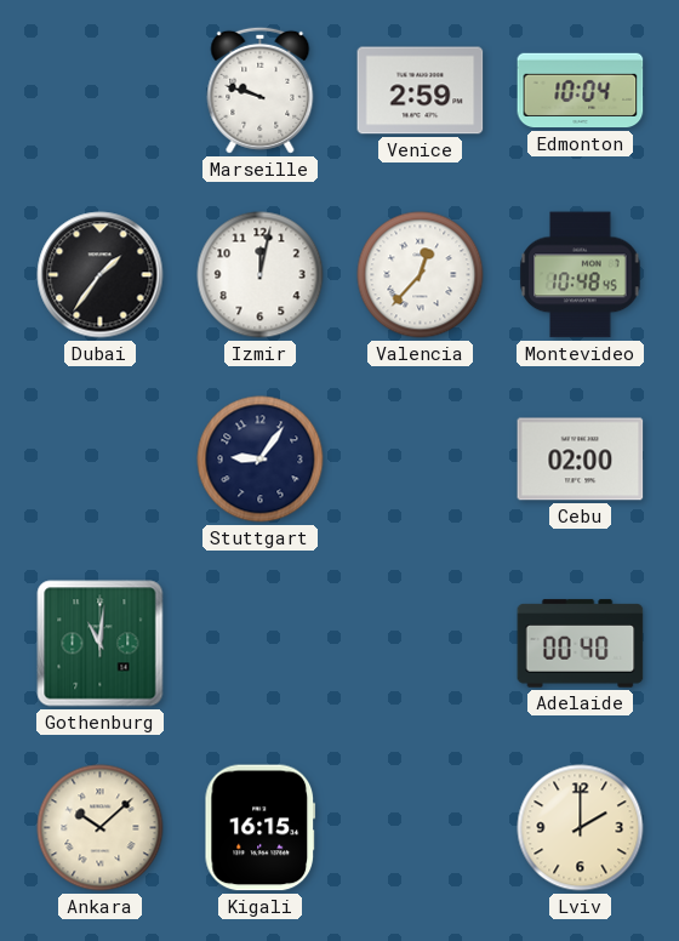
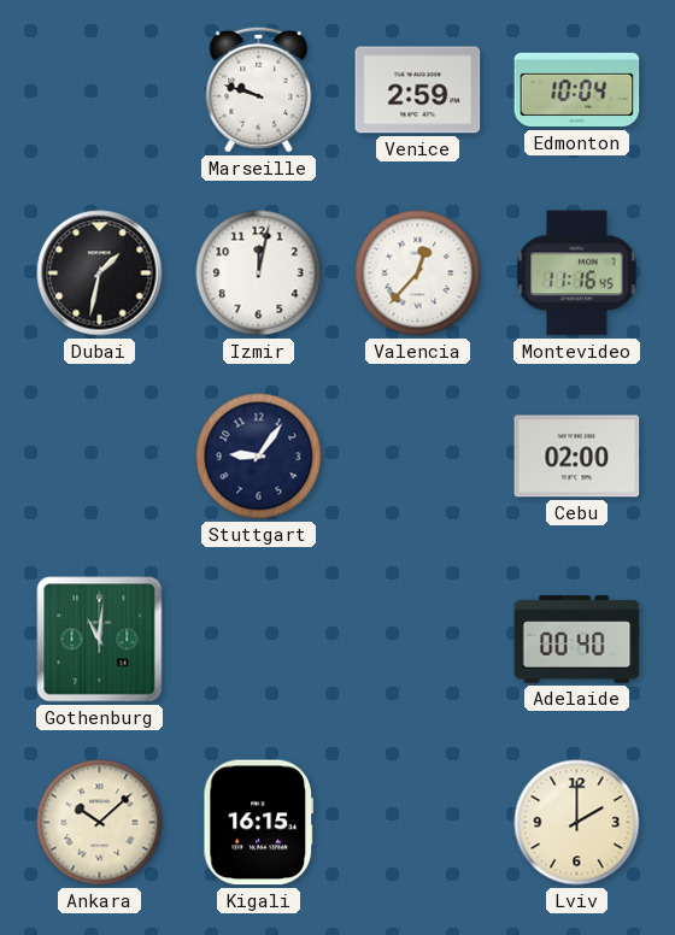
Dubai: 1:36 -> 1:32
Montevideo: 10:48 -> 11:16
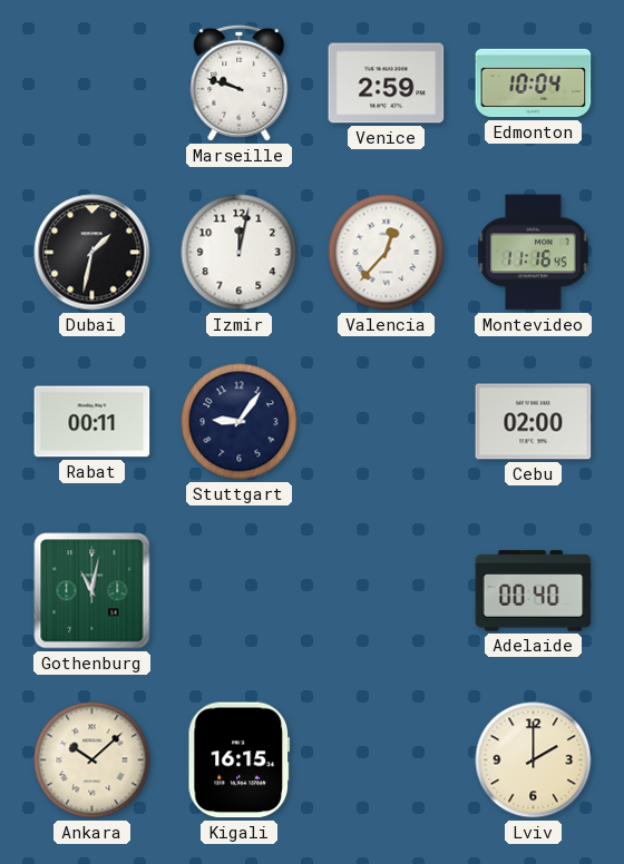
Rabat: none -> 00:11
Gothenburg: 11:01 -> 11:02
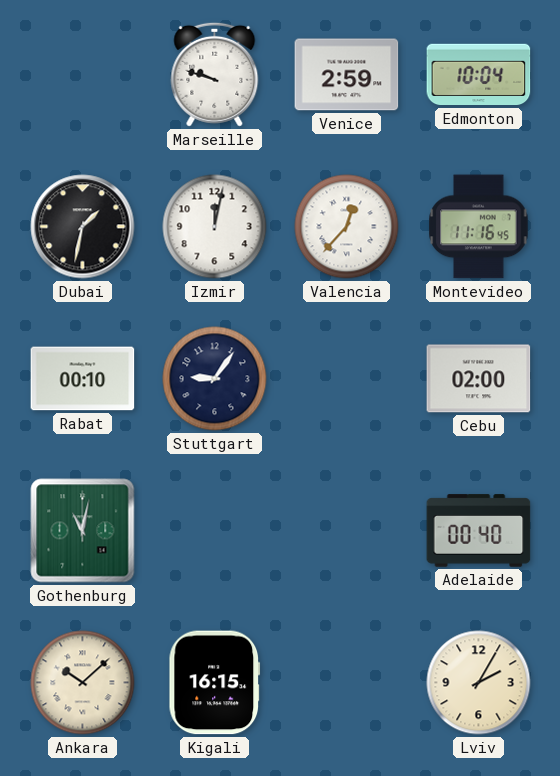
Rabat: 00:11 -> 00:10
Lviv: 2:00 -> 2:05
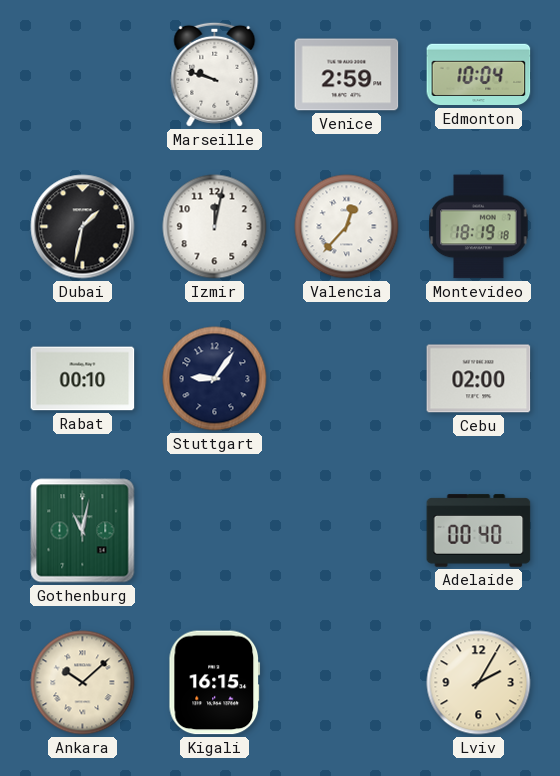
Montevideo: 11:16 -> 18:19
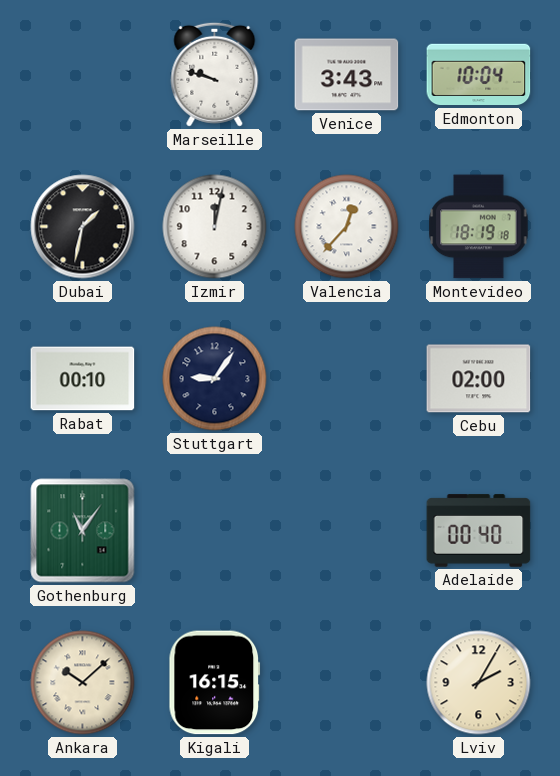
Venice: 2:59 -> 3:43
Gothenburg: 11:02 -> 11:06
